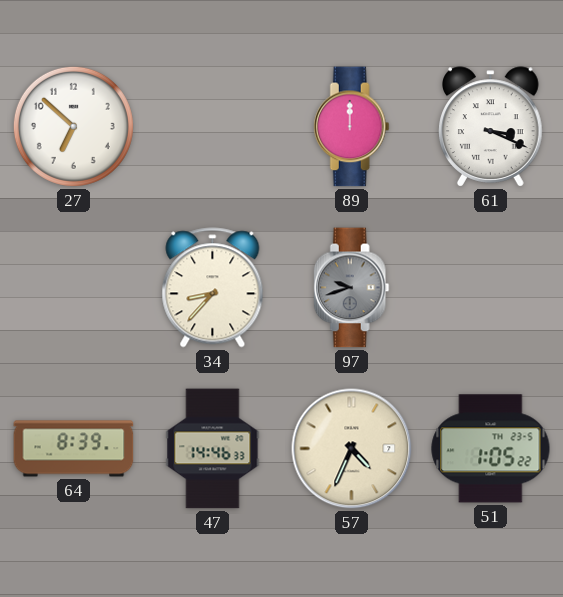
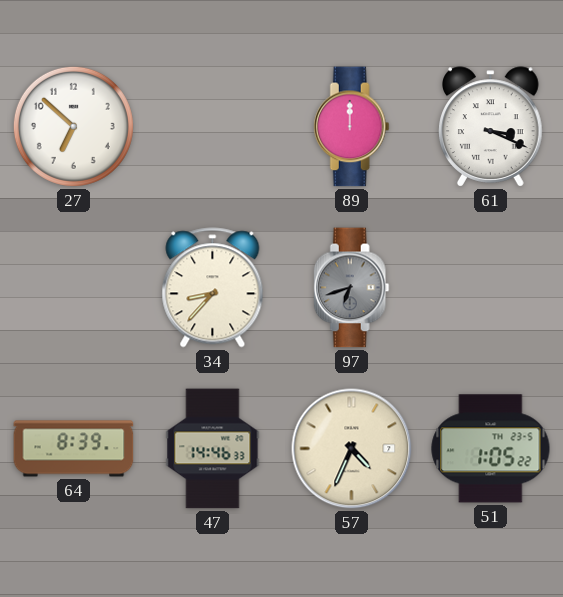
97: 9:42 -> 6:42
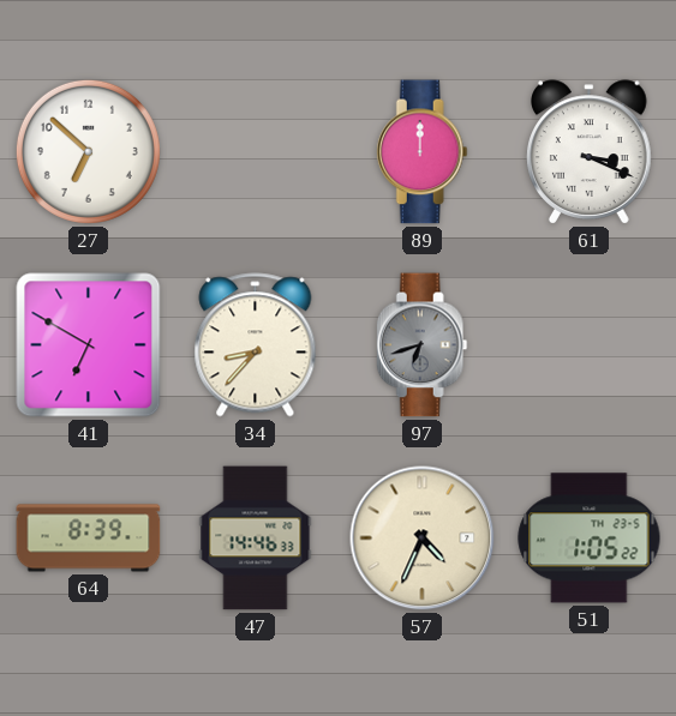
41: none -> 6:50
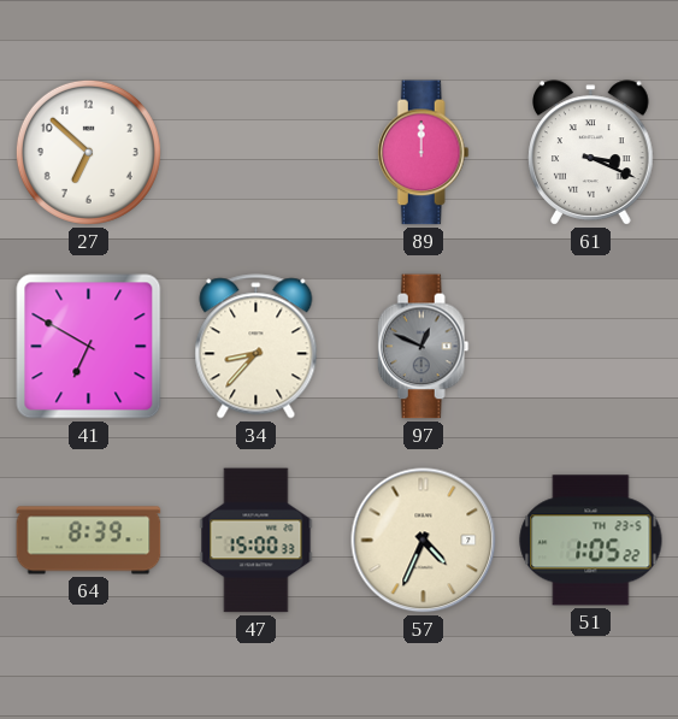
97: 6:42 -> 12:49
47: 14:46 -> 15:00
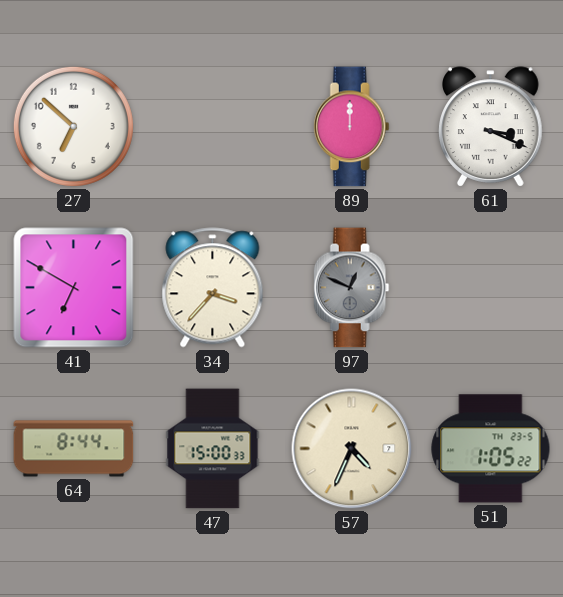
34: 8:37 -> 3:37
64: 8:39 -> 8:44
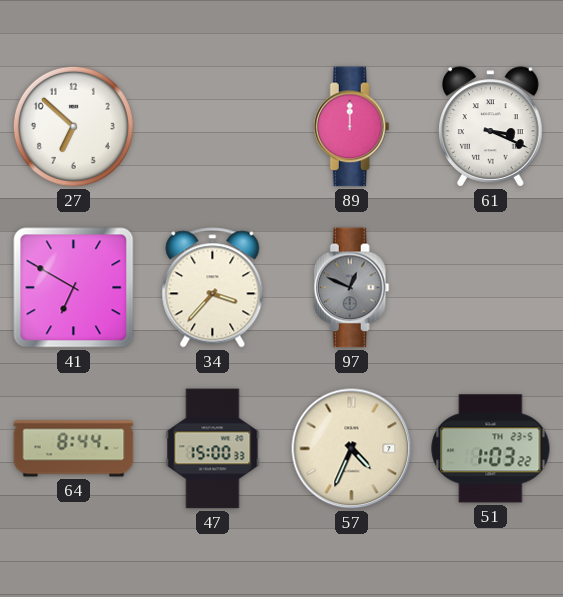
51: 1:05 -> 1:03
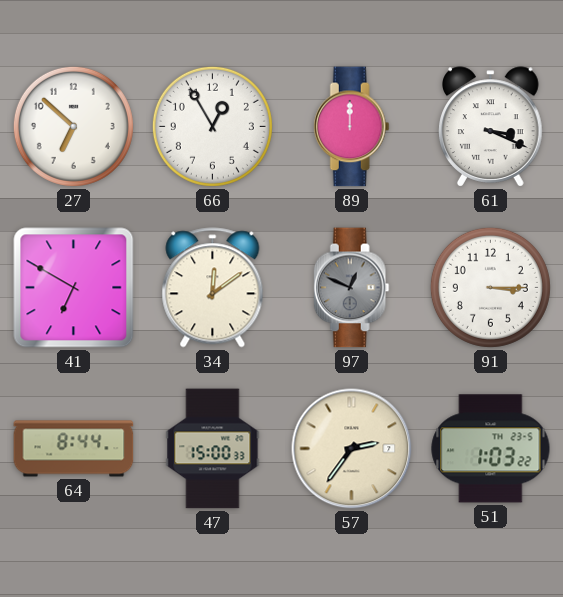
66: none -> 12:55
34: 3:37 -> 12:09
91: none -> 3:15
57: 4:34 -> 2:36
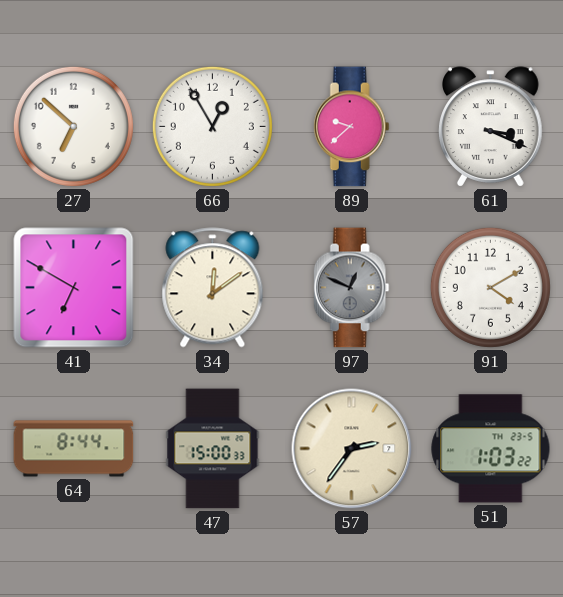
89: 12:00 -> 9:38
91: 3:15 -> 4:10
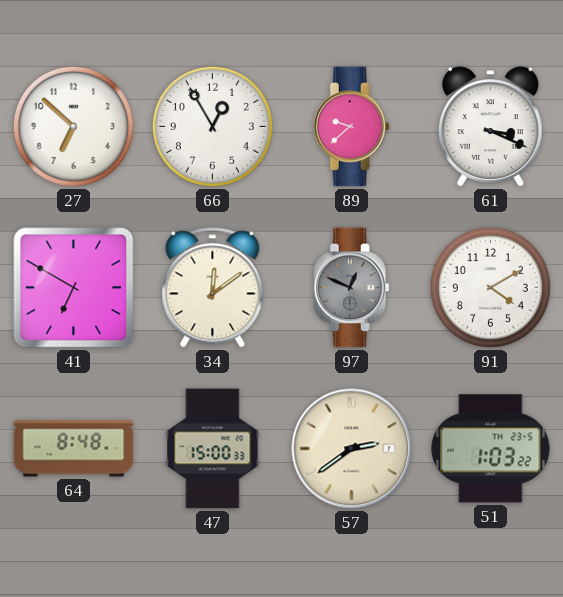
64: 8:44 -> 8:48
57: 2:36 -> 2:39
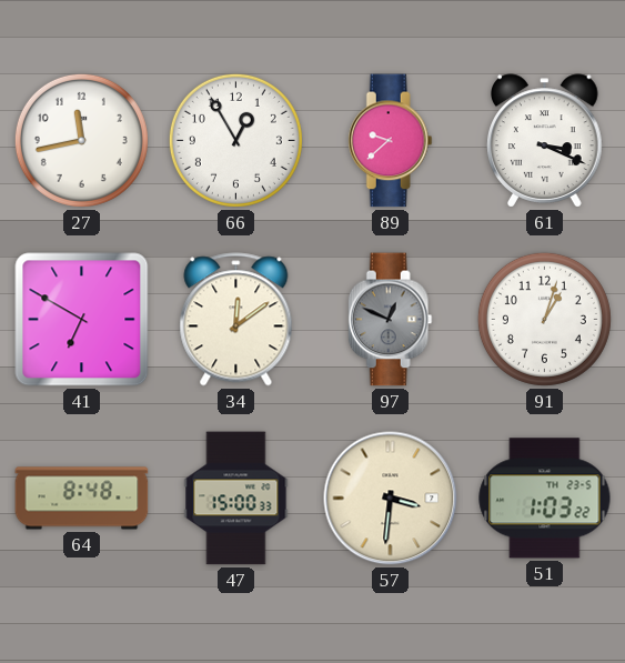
27: 6:52 -> 11:43
91: 4:10 -> 1:03
57: 2:39 -> 3:31
